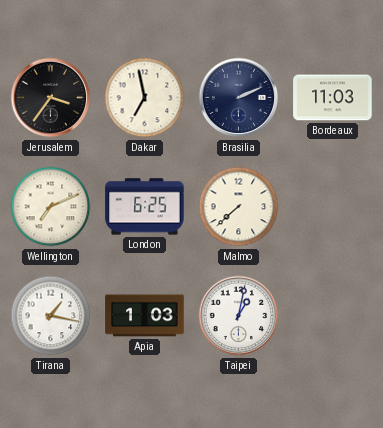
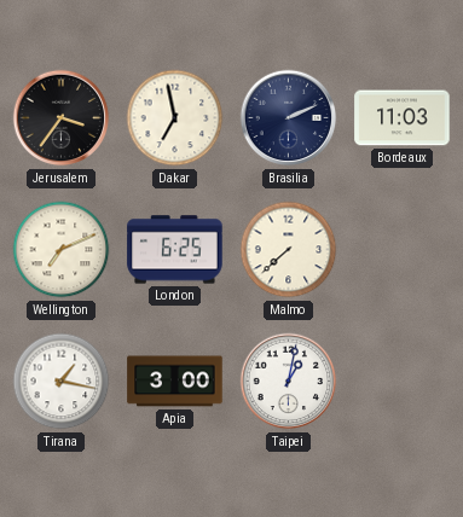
Apia: 1:03 -> 3:00
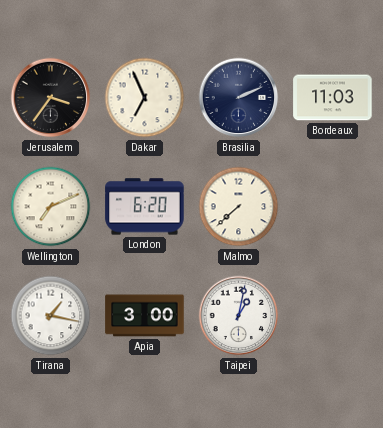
Dakar: 6:58 -> 6:56
London: 6:25 -> 6:20
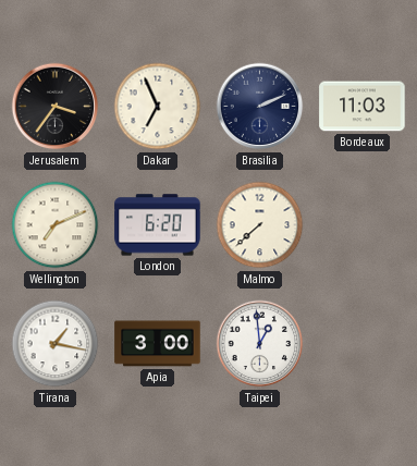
Taipei: 1:02 -> 12:59
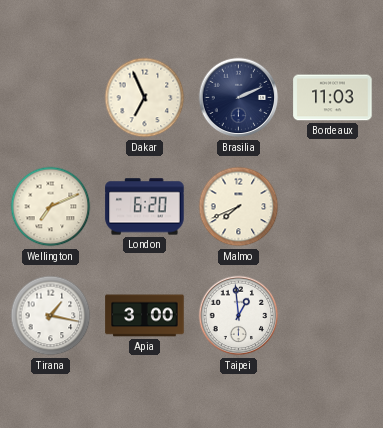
Jerusalem: 3:36 -> none
Malmo: 7:38 -> 7:41
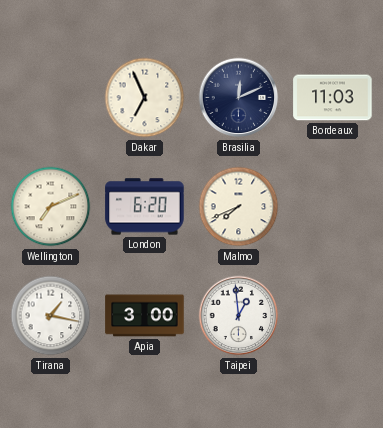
Brasilia: 2:11 -> 12:11
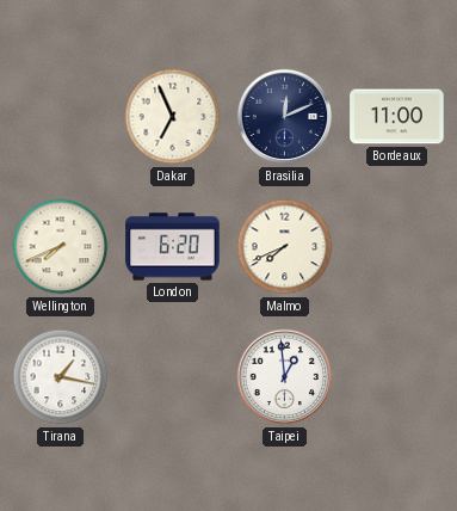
Bordeaux: 11:03 -> 11:00
Wellington: 7:11 -> 7:41
Apia: 3:00 -> none
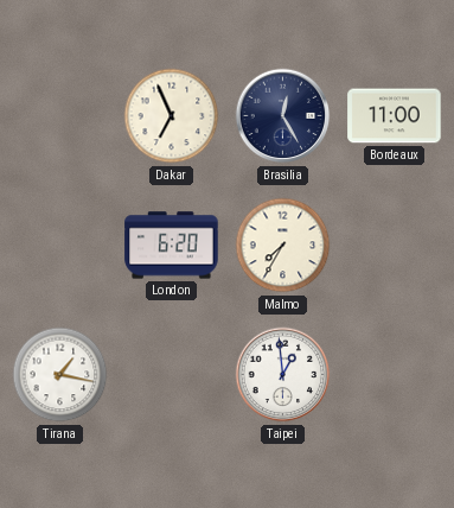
Brasilia: 12:11 -> 12:25
Wellington: 7:41 -> none
Malmo: 7:41 -> 7:35
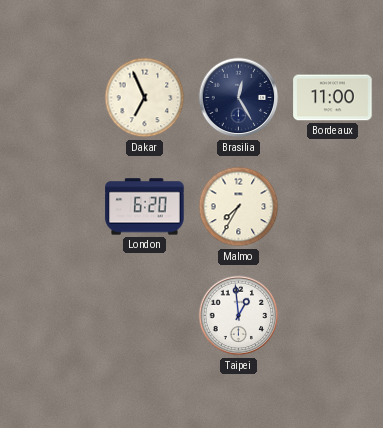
Tirana: 1:17 -> none
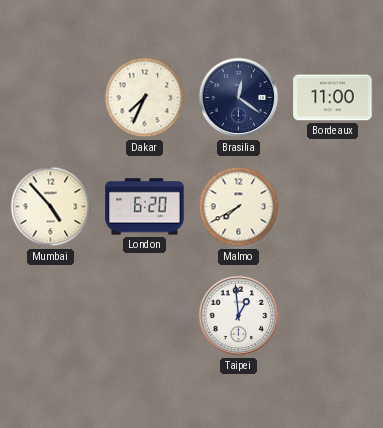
Dakar: 6:56 -> 7:34
Brasilia: 12:25 -> 12:21
Mumbai: none -> 4:53
Malmo: 7:35 -> 7:40
